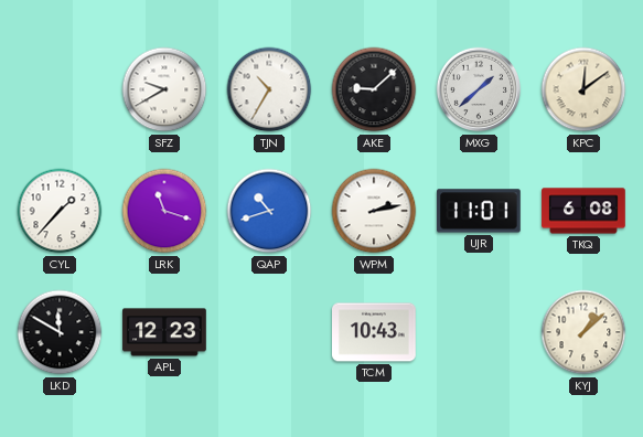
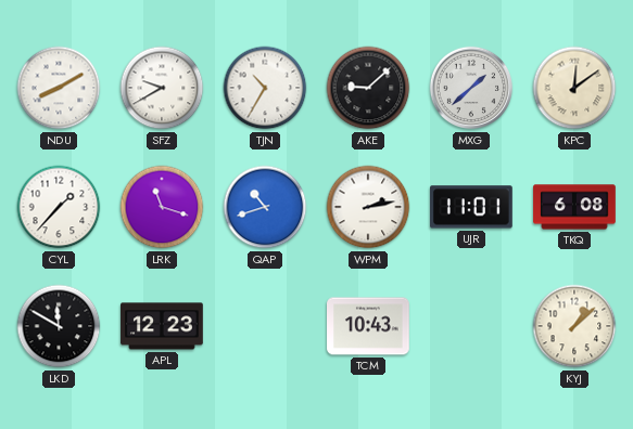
NDU: none -> 8:10
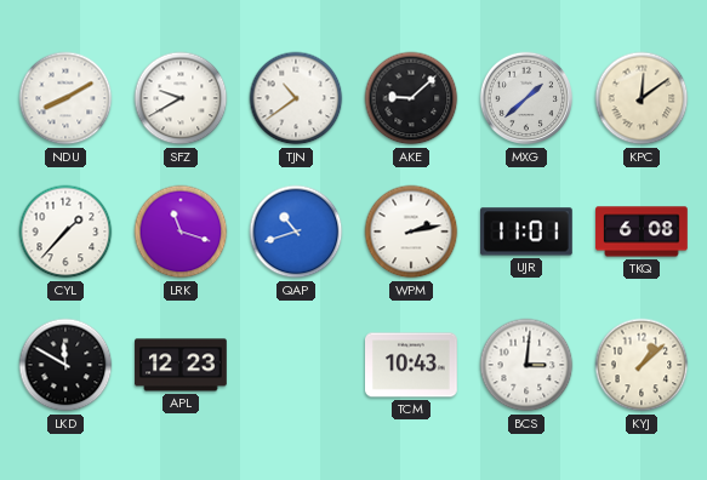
TJN: 10:35 -> 10:39
BCS: none -> 3:01
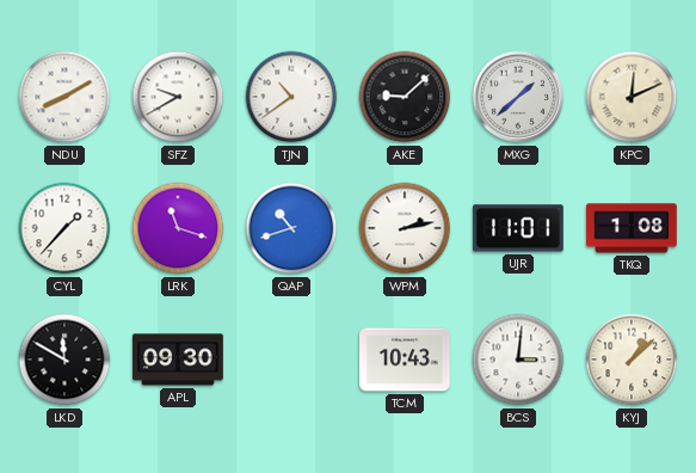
KPC: 12:09 -> 12:11
TKQ: 6:08 -> 1:08
APL: 12:23 -> 09:30
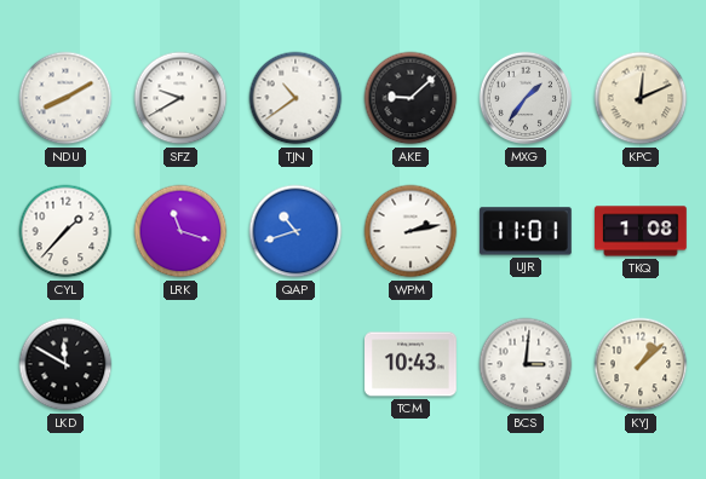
MXG: 1:38 -> 1:36
APL: 09:30 -> none
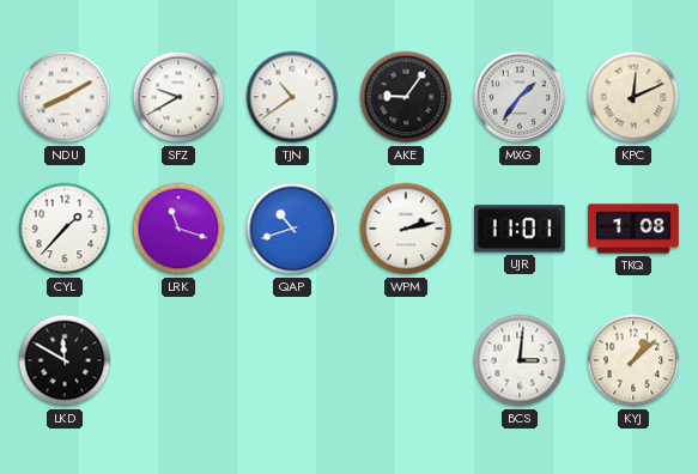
AKE: 9:08 -> 9:06
TCM: 10:43 -> none
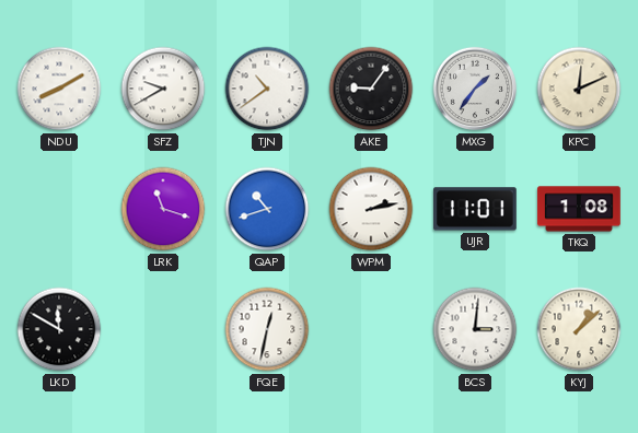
CYL: 1:37 -> none
FQE: none -> 12:32
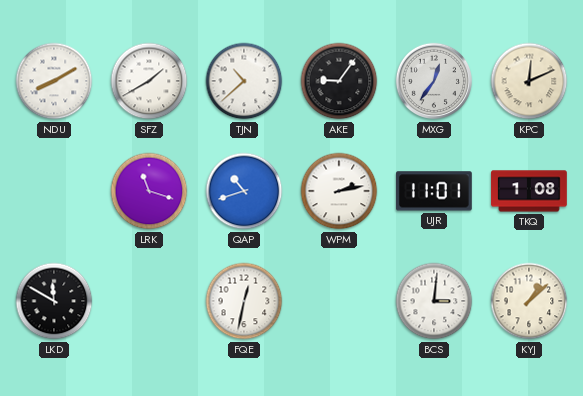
SFZ: 9:40 -> 1:40
TJN: 10:39 -> 10:38
MXG: 1:36 -> 12:36
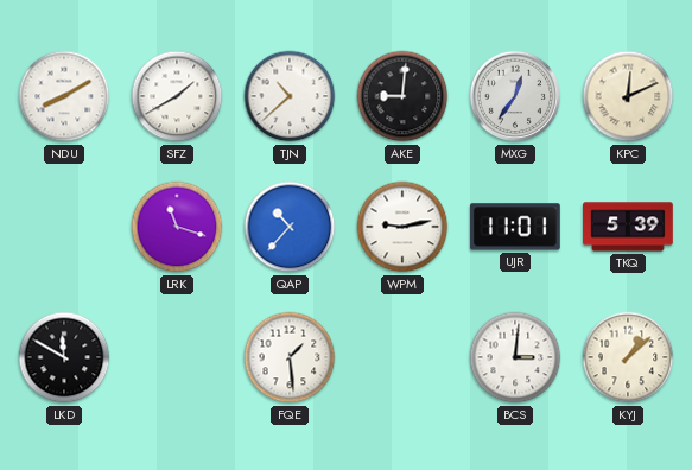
AKE: 9:06 -> 9:01
QAP: 10:42 -> 10:37
WPM: 2:13 -> 9:13
TKQ: 1:08 -> 5:39
FQE: 12:32 -> 1:29
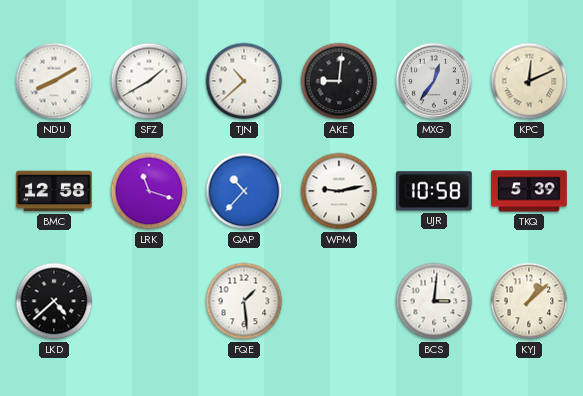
BMC: none -> 12:58
UJR: 11:01 -> 10:58
LKD: 11:50 -> 4:38
